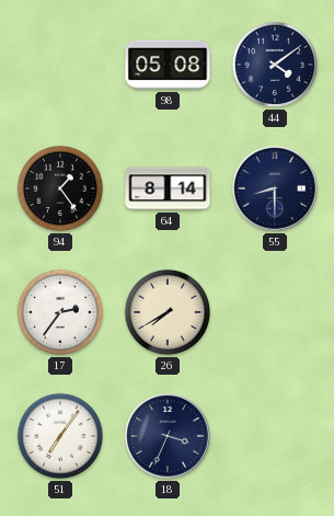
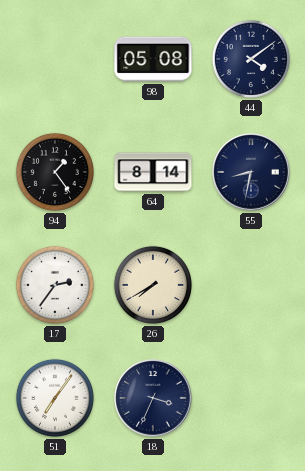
55: 8:30 -> 8:32
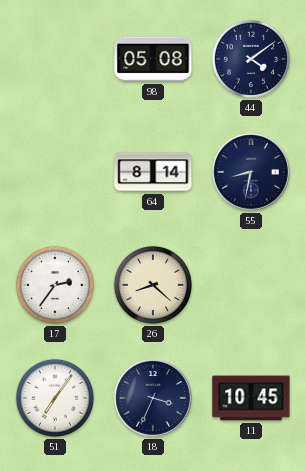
94: 1:24 -> none
26: 7:40 -> 8:22
11: none -> 10:45
